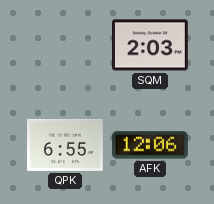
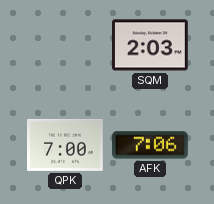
QPK: 6:55 -> 7:00
AFK: 12:06 -> 7:06
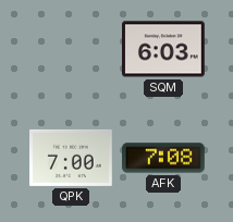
SQM: 2:03 -> 6:03
AFK: 7:06 -> 7:08
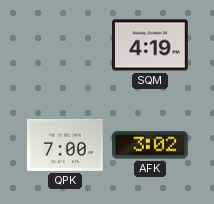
SQM: 6:03 -> 4:19
AFK: 7:08 -> 3:02
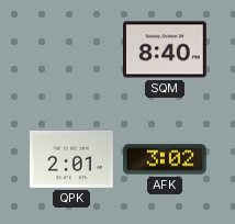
SQM: 4:19 -> 8:40
QPK: 7:00 -> 2:01
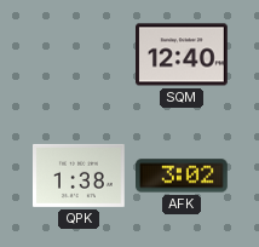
SQM: 8:40 -> 12:40
QPK: 2:01 -> 1:38
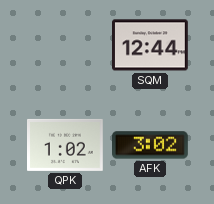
SQM: 12:40 -> 12:44
QPK: 1:38 -> 1:02
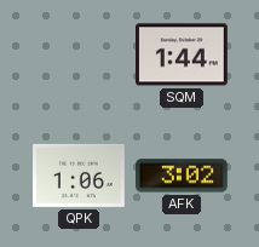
SQM: 12:44 -> 1:44
QPK: 1:02 -> 1:06
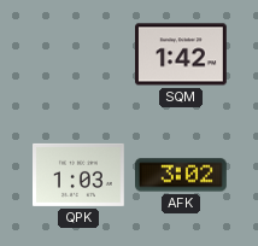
SQM: 1:44 -> 1:42
QPK: 1:06 -> 1:03
